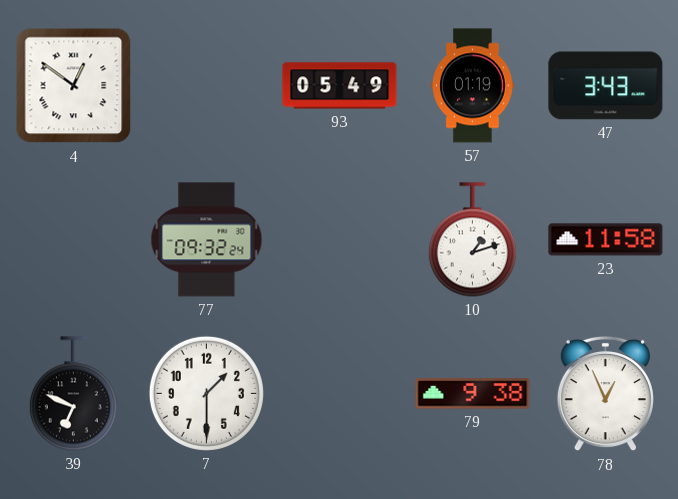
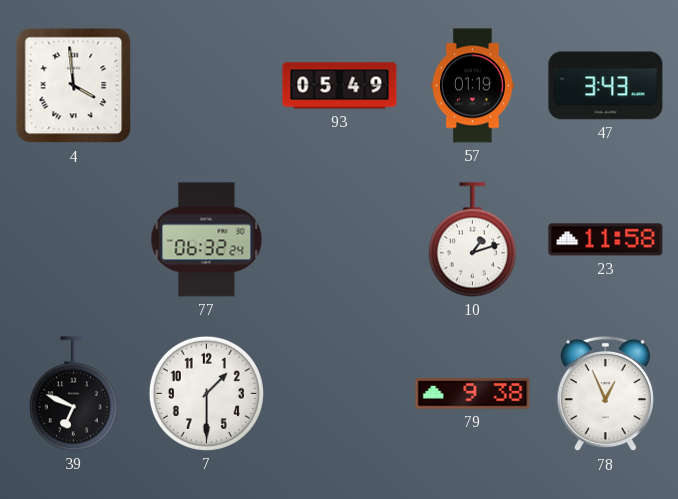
4: 12:51 -> 3:59
77: 09:32 -> 06:32
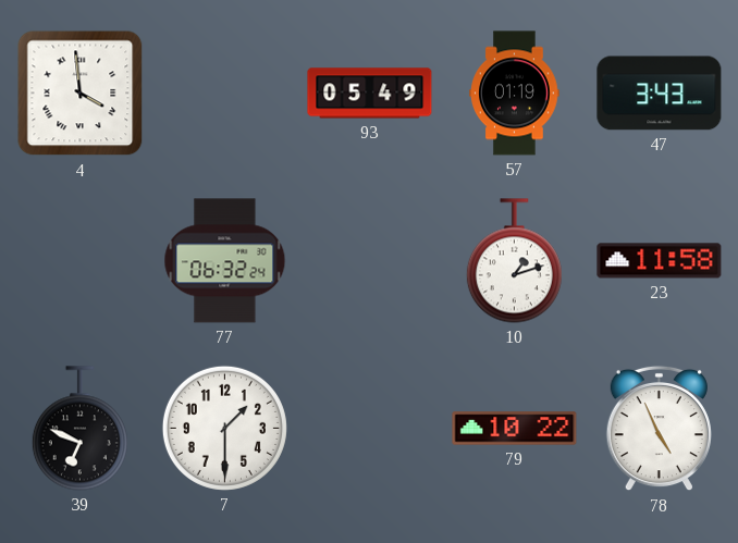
79: 9:38 -> 10:22
78: 12:56 -> 4:56
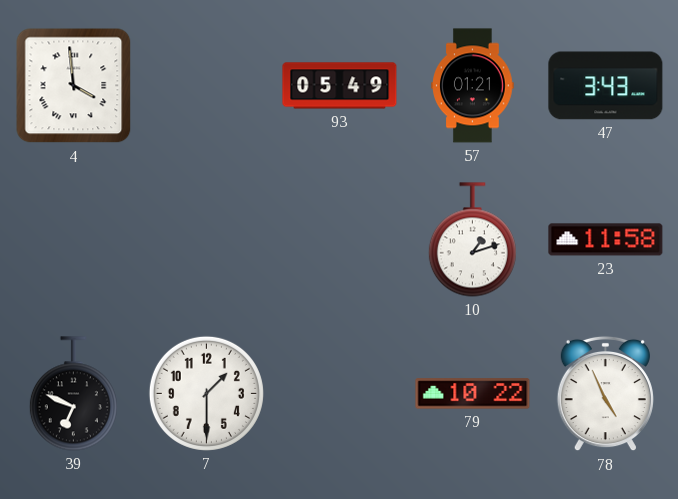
57: 01:19 -> 01:21
77: 06:32 -> none
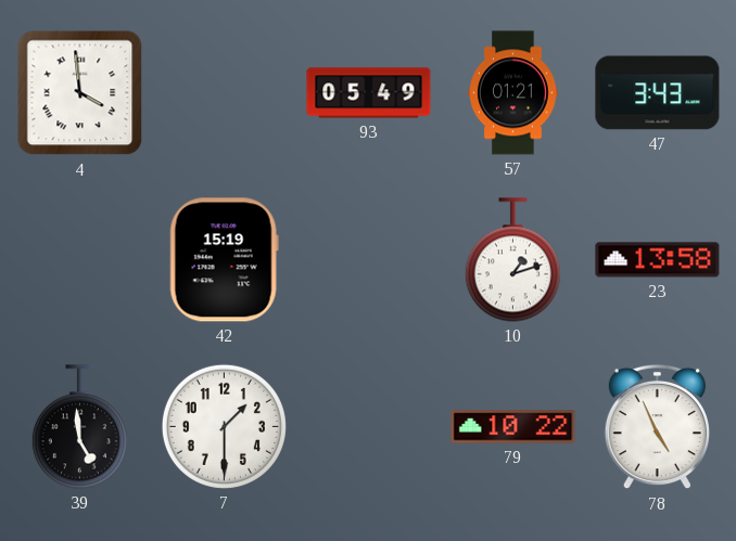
42: none -> 15:19
23: 11:58 -> 13:58
39: 6:49 -> 4:59
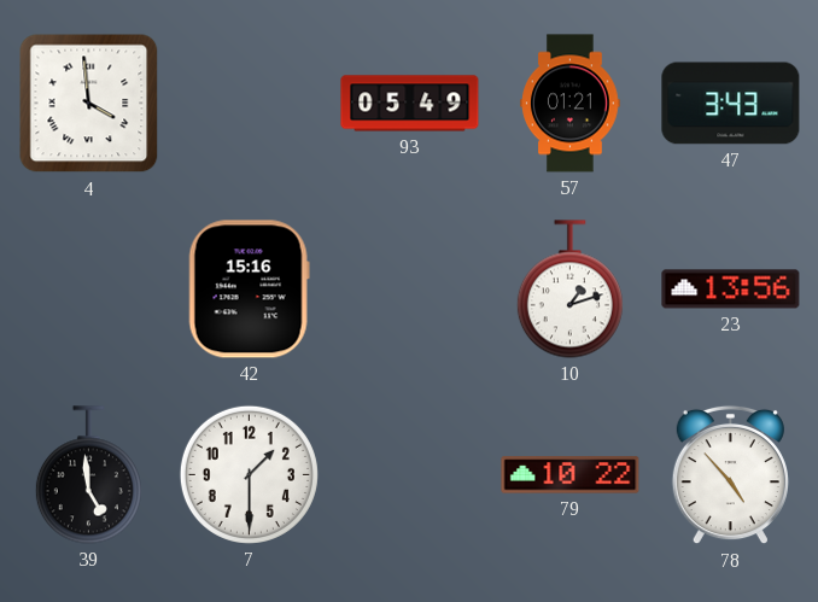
42: 15:19 -> 15:16
23: 13:58 -> 13:56
78: 4:56 -> 4:53
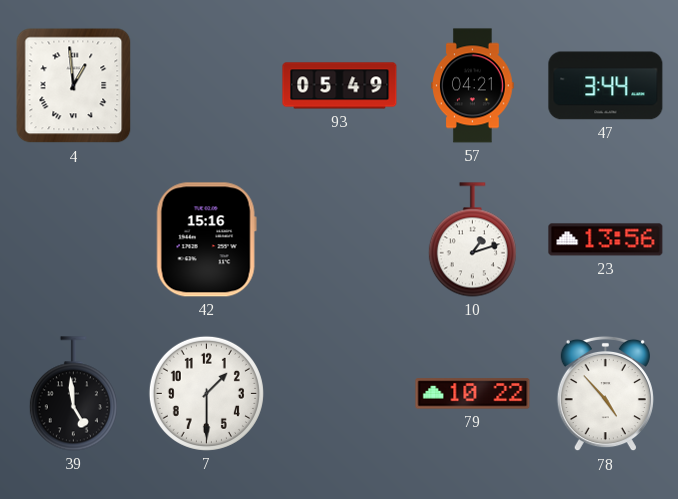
4: 3:59 -> 12:59
57: 01:21 -> 04:21
47: 3:43 -> 3:44
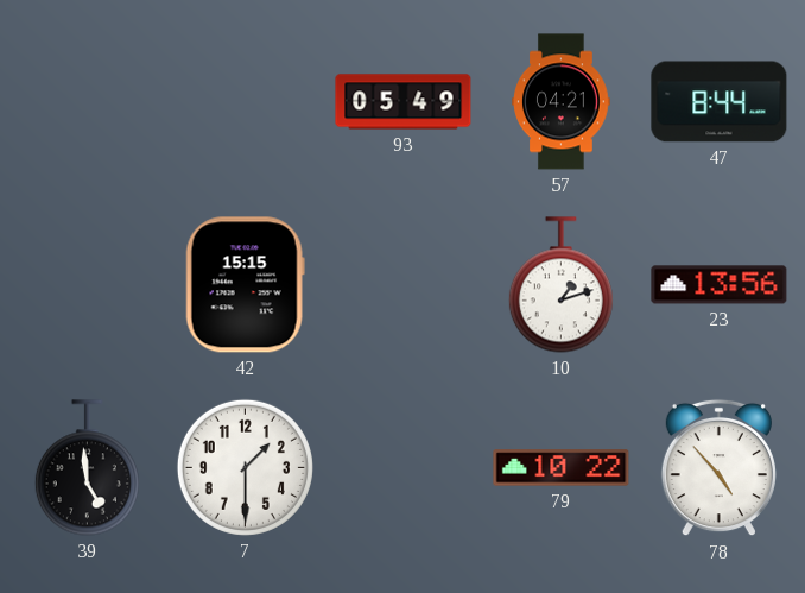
4: 12:59 -> none
47: 3:44 -> 8:44
42: 15:16 -> 15:15
